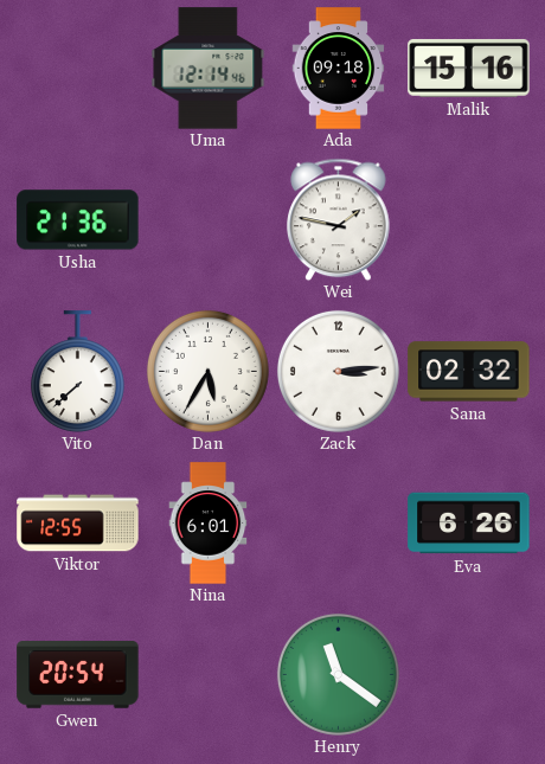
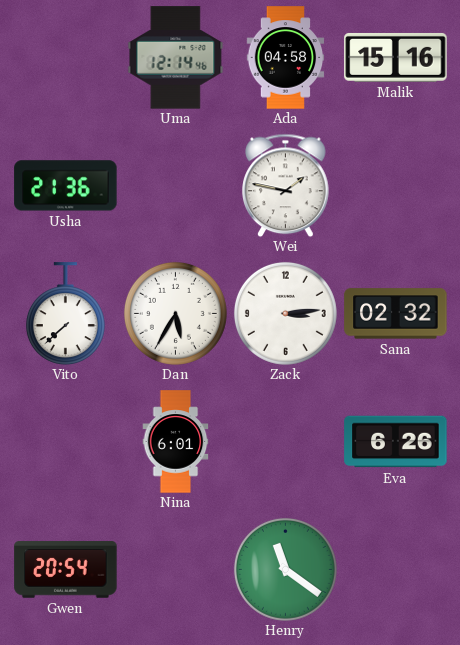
Ada: 09:18 -> 04:58
Viktor: 12:55 -> none
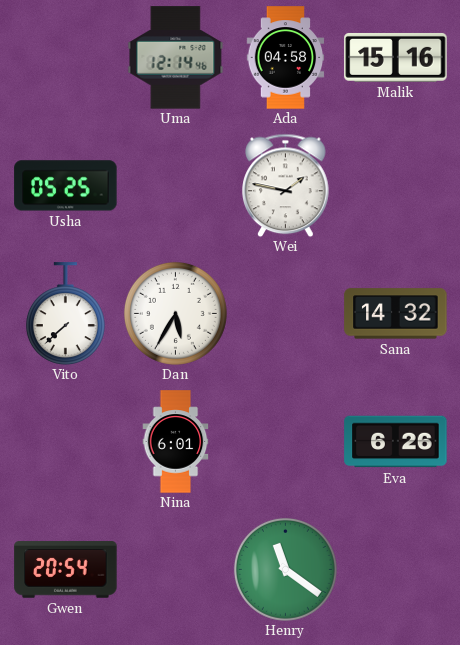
Usha: 21:36 -> 05:25
Zack: 3:14 -> none
Sana: 02:32 -> 14:32
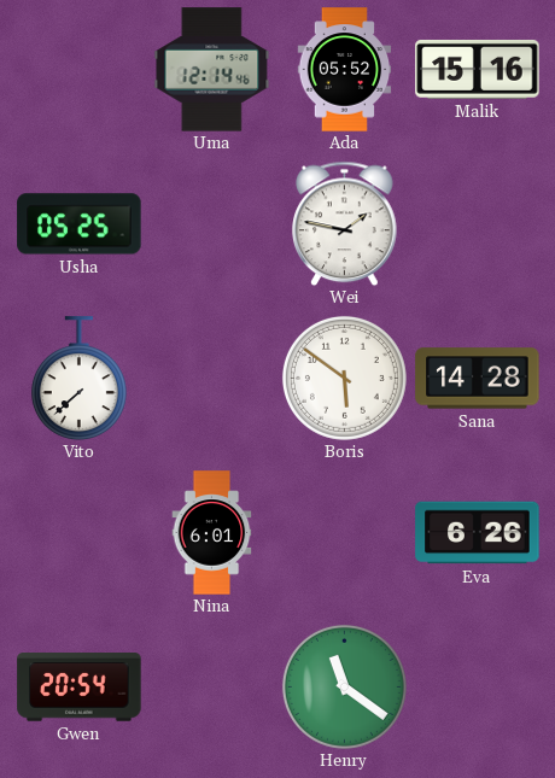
Ada: 04:58 -> 05:52
Dan: 5:35 -> none
Boris: none -> 5:51
Sana: 14:32 -> 14:28
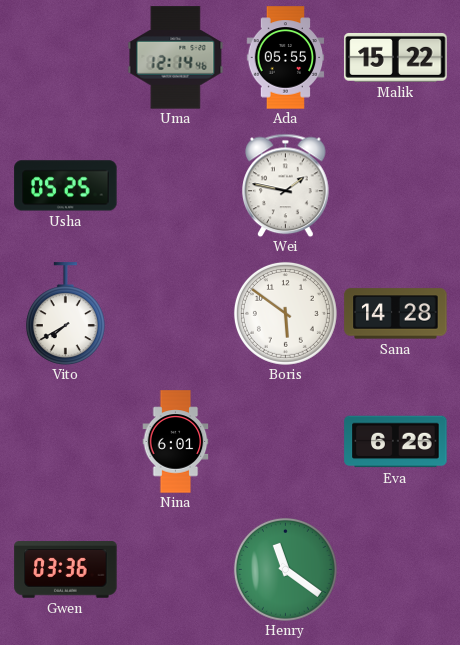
Ada: 05:52 -> 05:55
Malik: 15:16 -> 15:22
Vito: 7:38 -> 7:40
Gwen: 20:54 -> 03:36
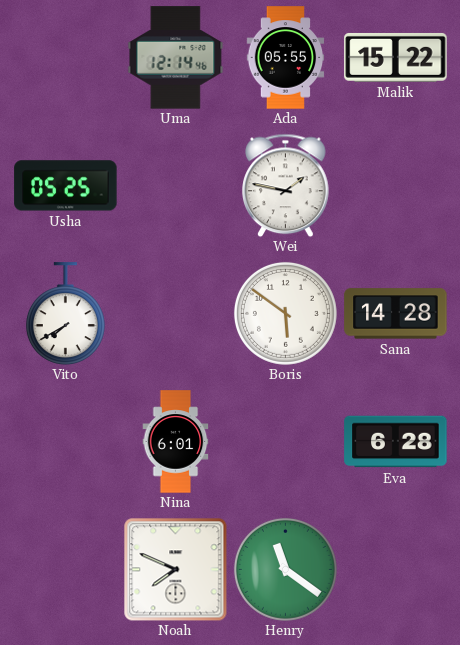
Eva: 6:26 -> 6:28
Gwen: 03:36 -> none
Noah: none -> 7:49
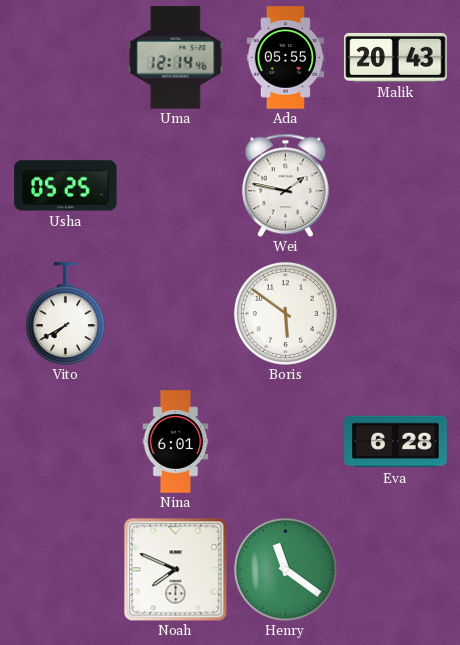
Malik: 15:22 -> 20:43
Sana: 14:28 -> none
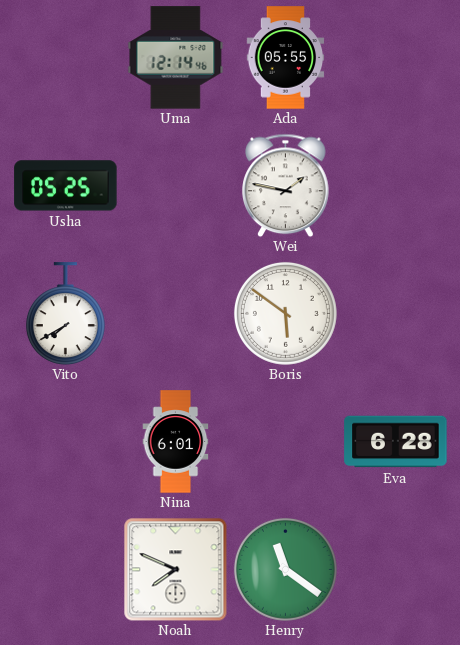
Malik: 20:43 -> none
